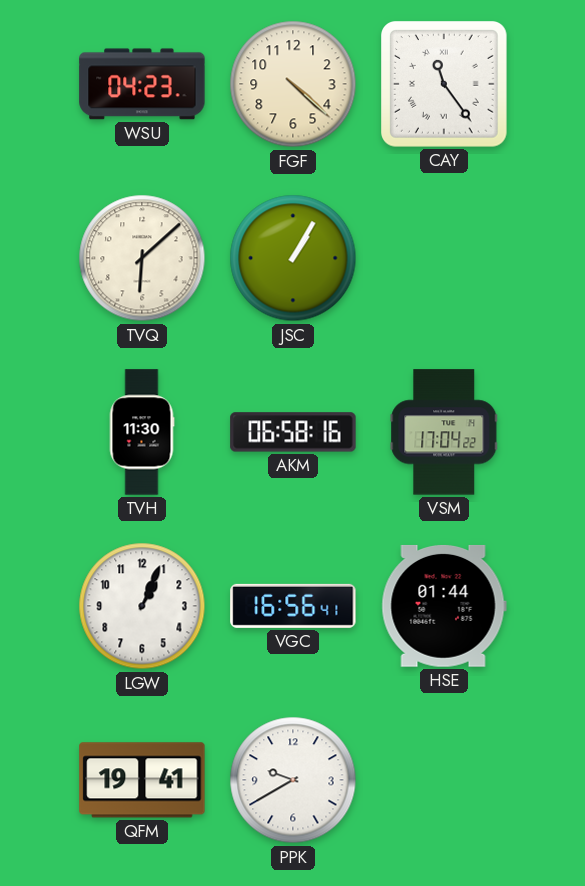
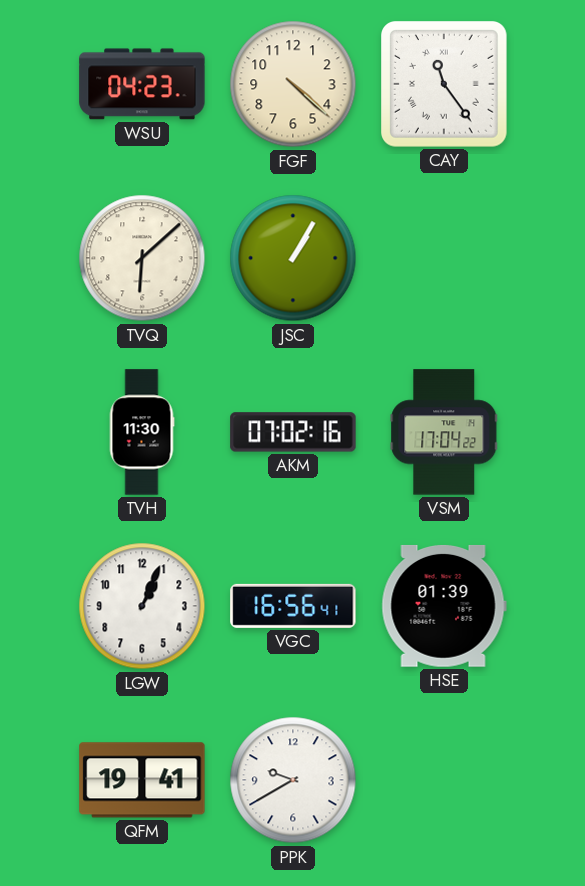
AKM: 06:58 -> 07:02
HSE: 01:44 -> 01:39
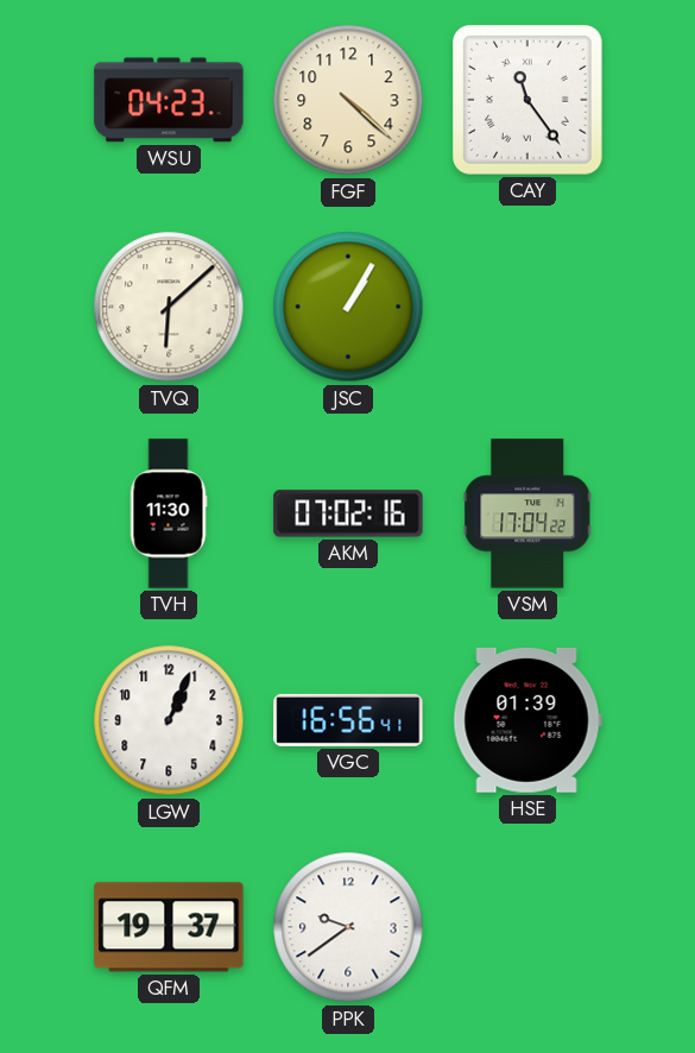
QFM: 19:41 -> 19:37
PPK: 9:40 -> 9:39
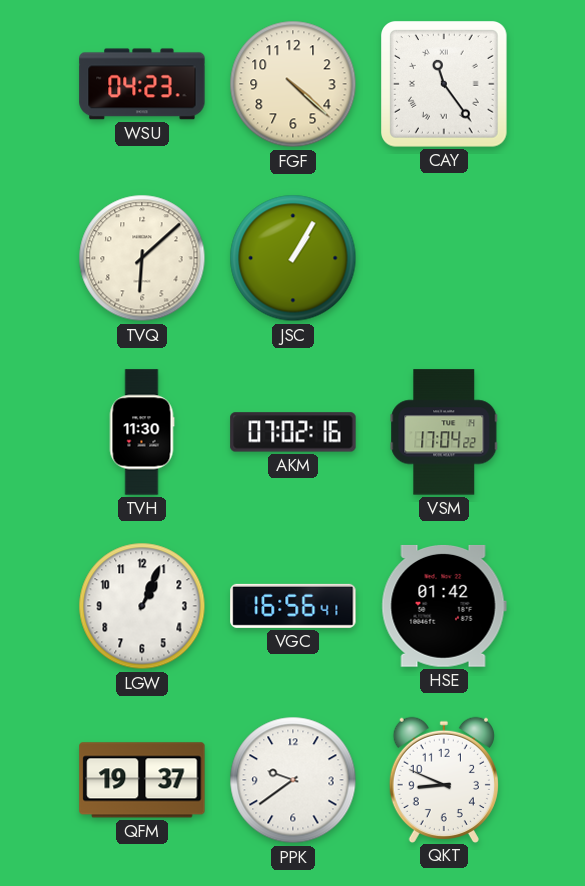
HSE: 01:39 -> 01:42
QKT: none -> 8:49
